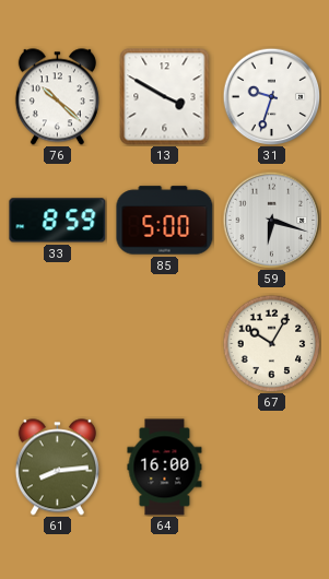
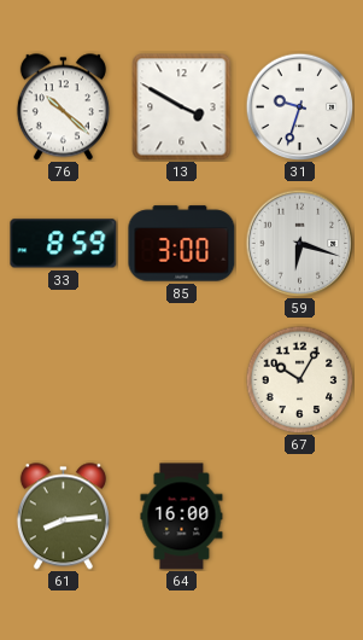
85: 5:00 -> 3:00
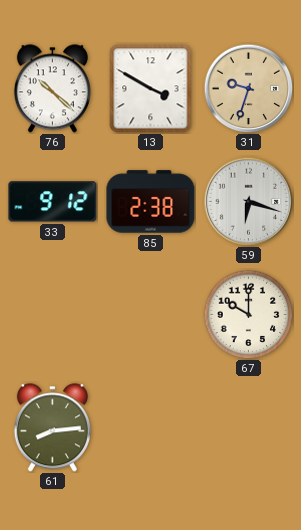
31 dial: white -> champagne
33: 8:59 -> 9:12
85: 3:00 -> 2:38
67: 10:05 -> 10:00
64: 16:00 -> none
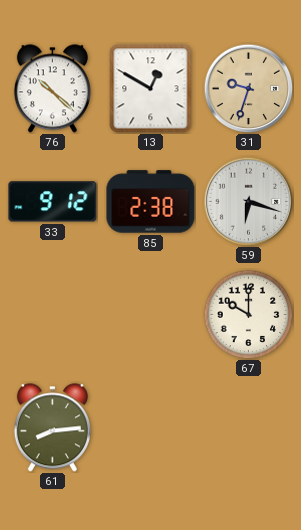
13: 3:50 -> 12:50
